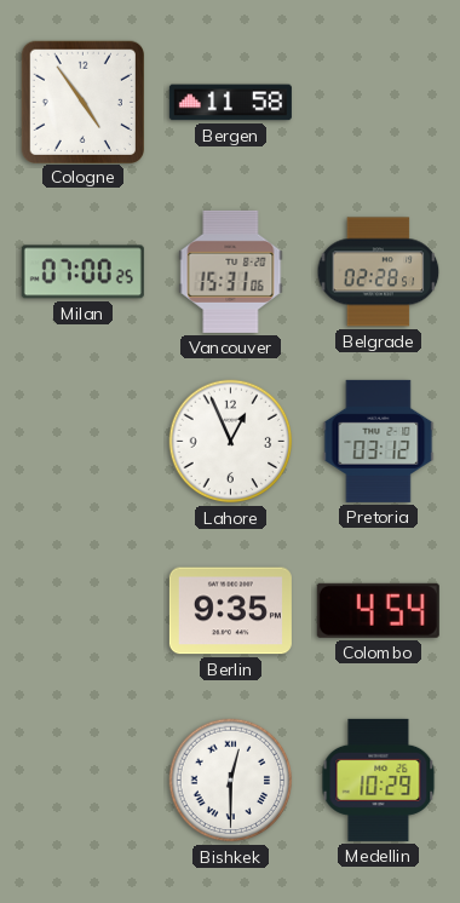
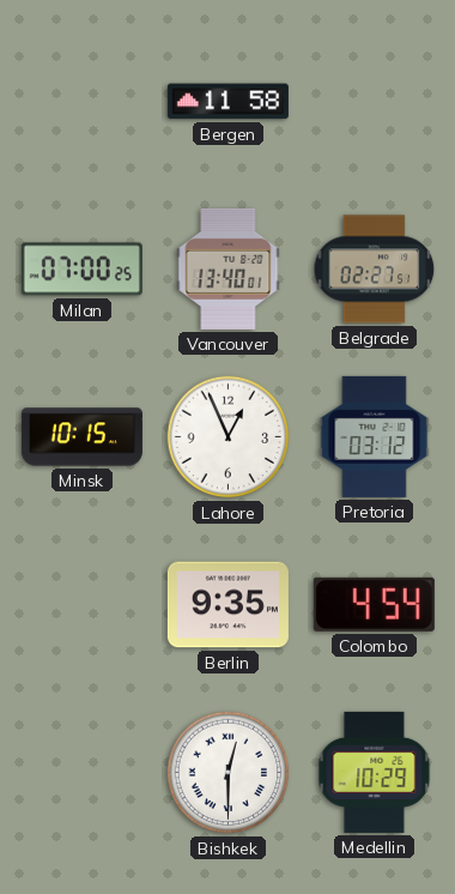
Cologne: 4:54 -> none
Vancouver: 15:31 -> 13:40
Belgrade: 02:28 -> 02:27
Minsk: none -> 10:15
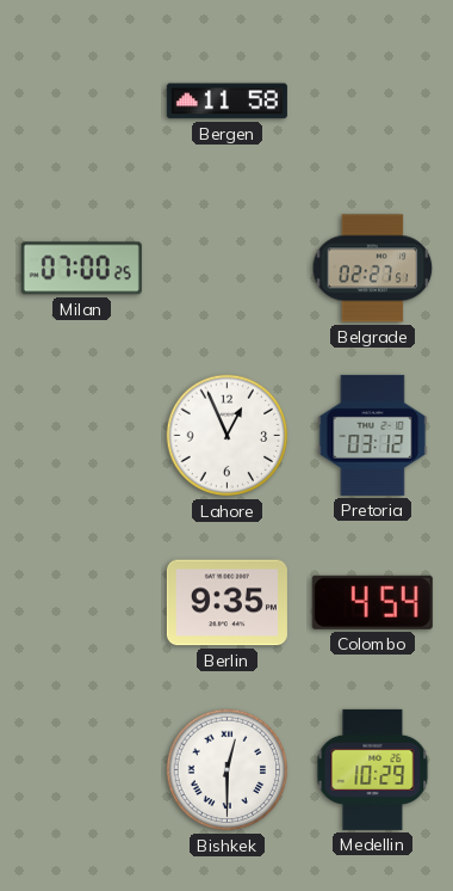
Vancouver: 13:40 -> none
Minsk: 10:15 -> none
